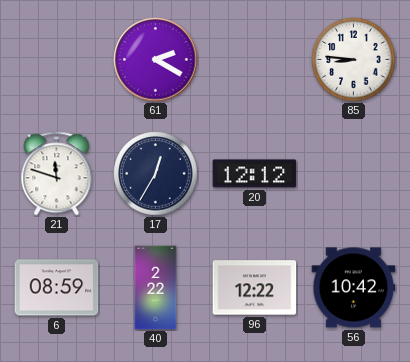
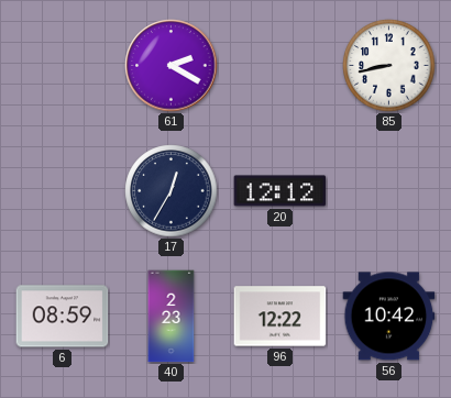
85: 8:46 -> 8:43
21: 11:48 -> none
40: 2:22 -> 2:23
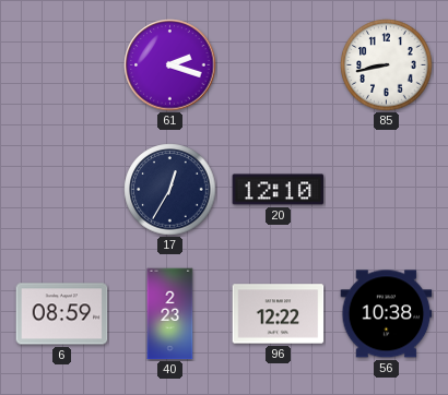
61: 2:20 -> 2:18
20: 12:12 -> 12:10
56: 10:42 -> 10:38
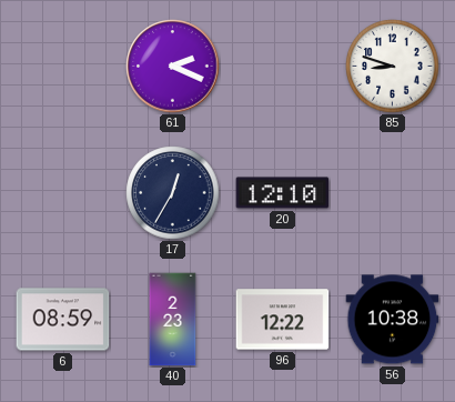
61: 2:18 -> 2:19
85: 8:43 -> 8:48
